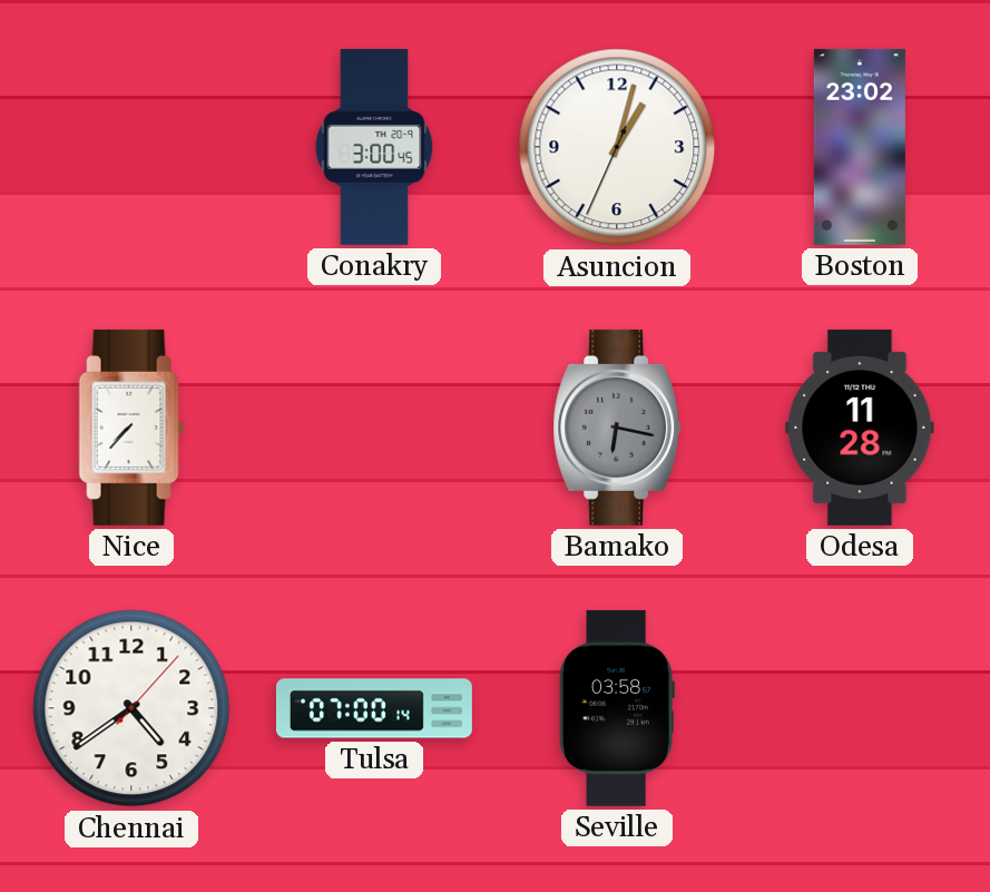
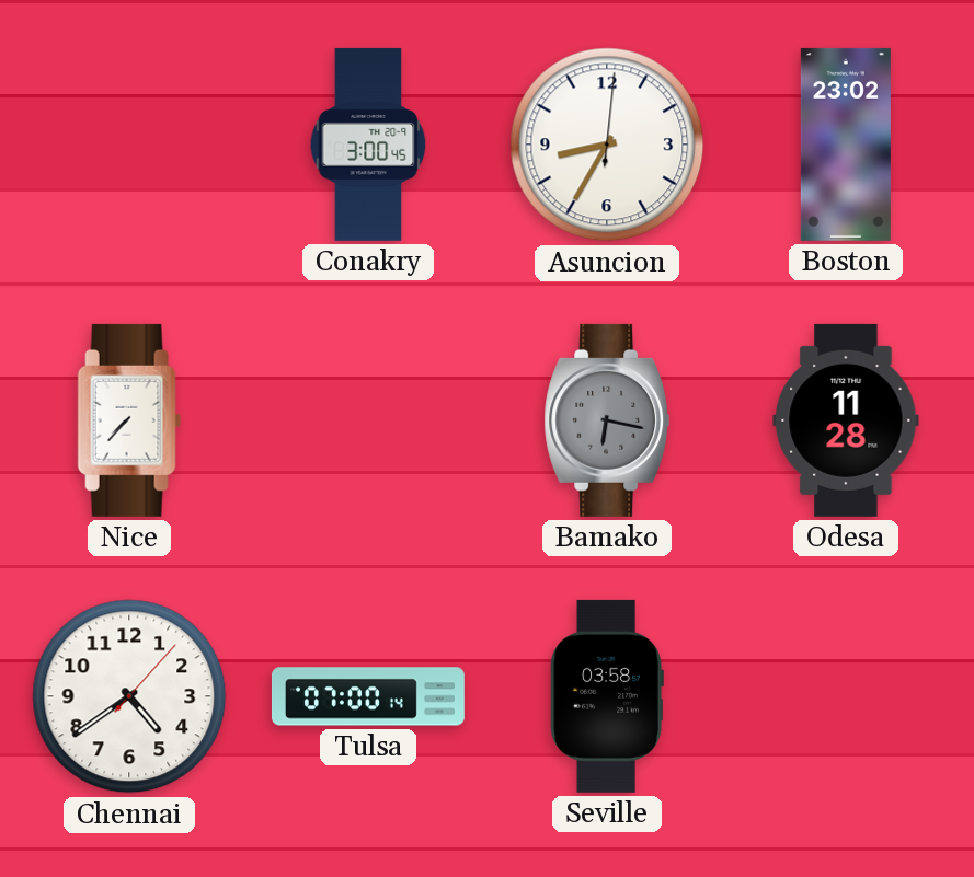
Asuncion: 1:02 -> 8:35
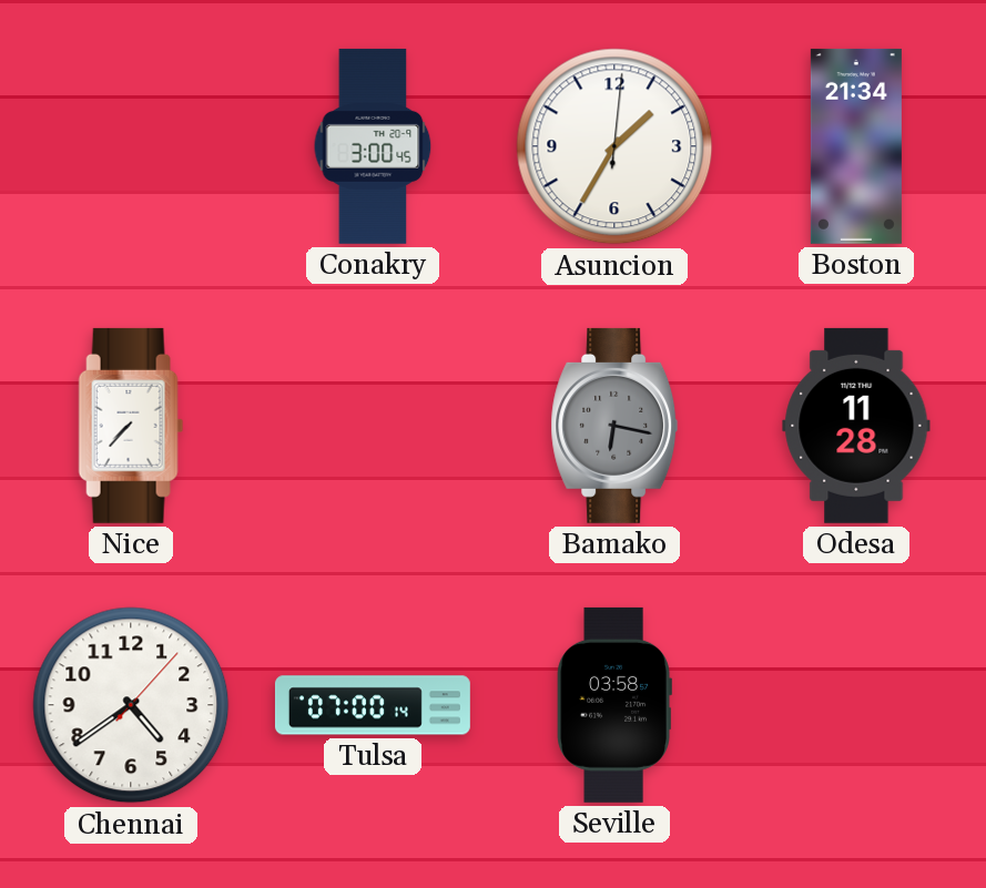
Asuncion: 8:35 -> 1:35
Boston: 23:02 -> 21:34
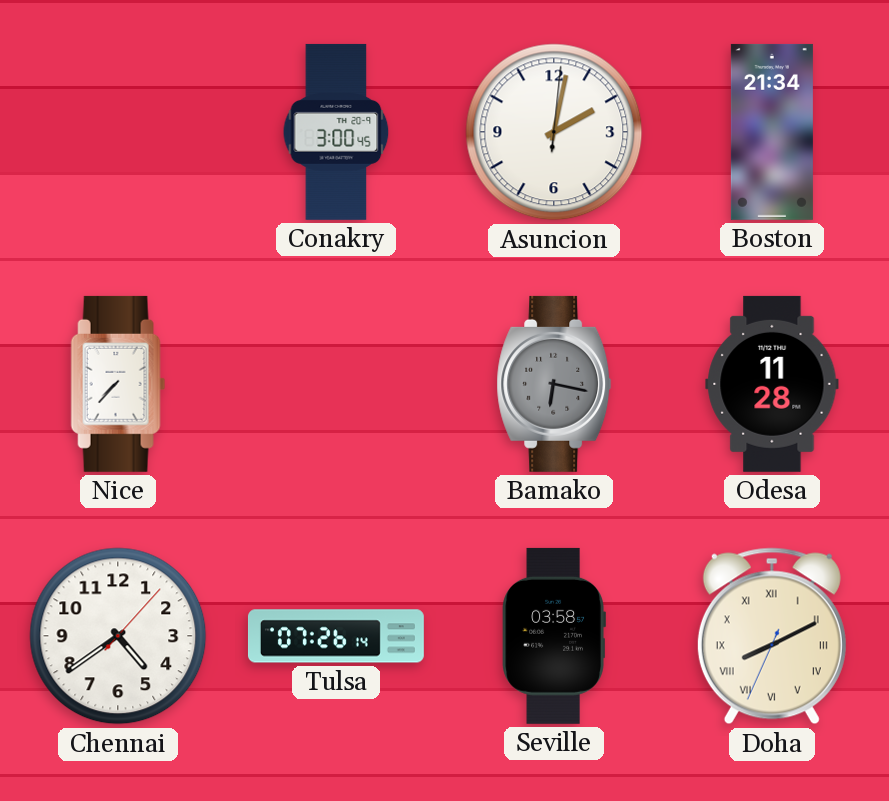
Asuncion: 1:35 -> 2:02
Tulsa: 07:00 -> 07:26
Doha: none -> 8:10
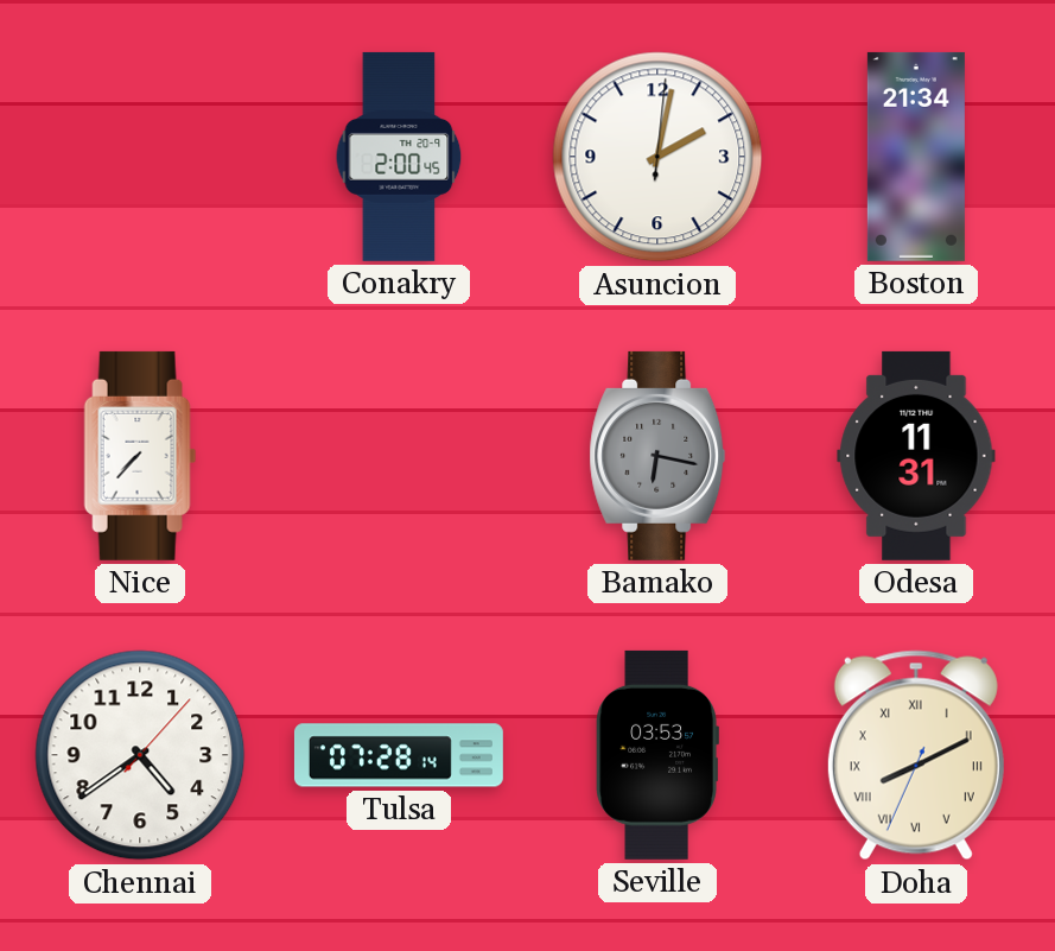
Conakry: 3:00 -> 2:00
Odesa: 11:28 -> 11:31
Tulsa: 07:26 -> 07:28
Seville: 03:58 -> 03:53
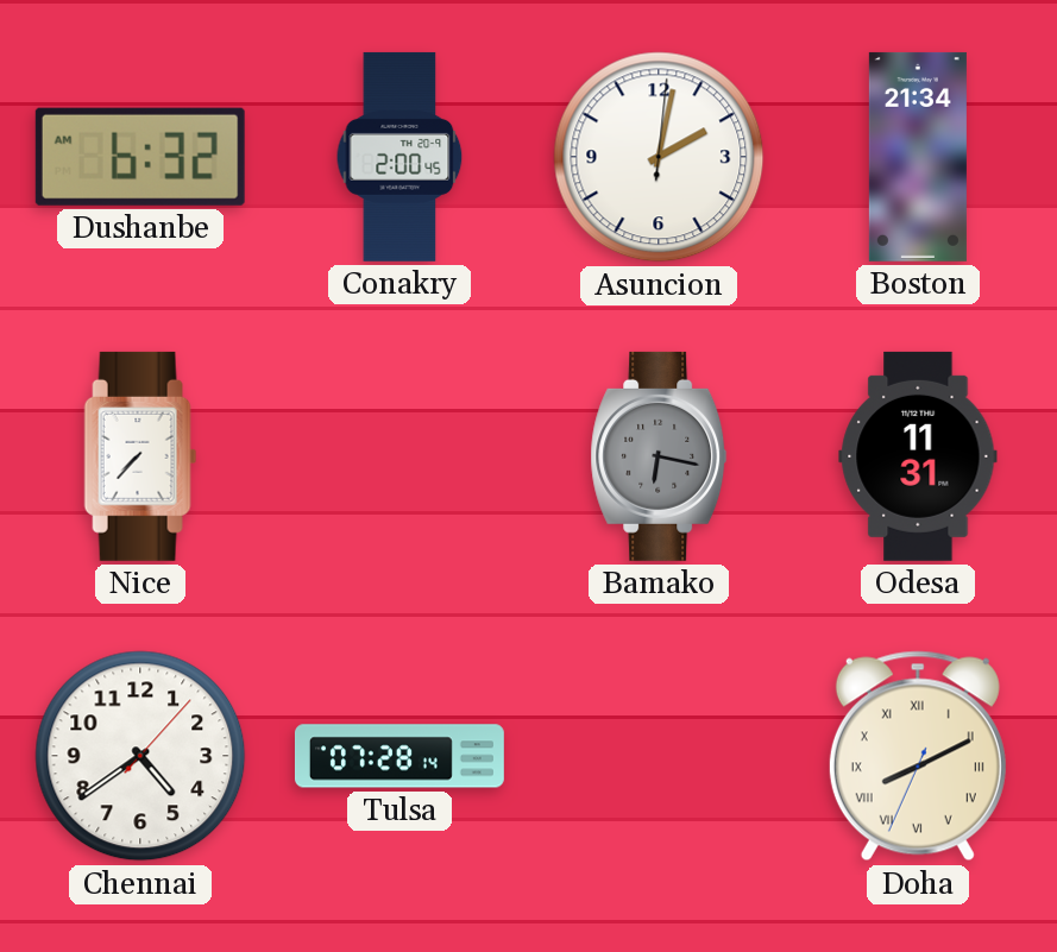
Dushanbe: none -> 6:32
Seville: 03:53 -> none
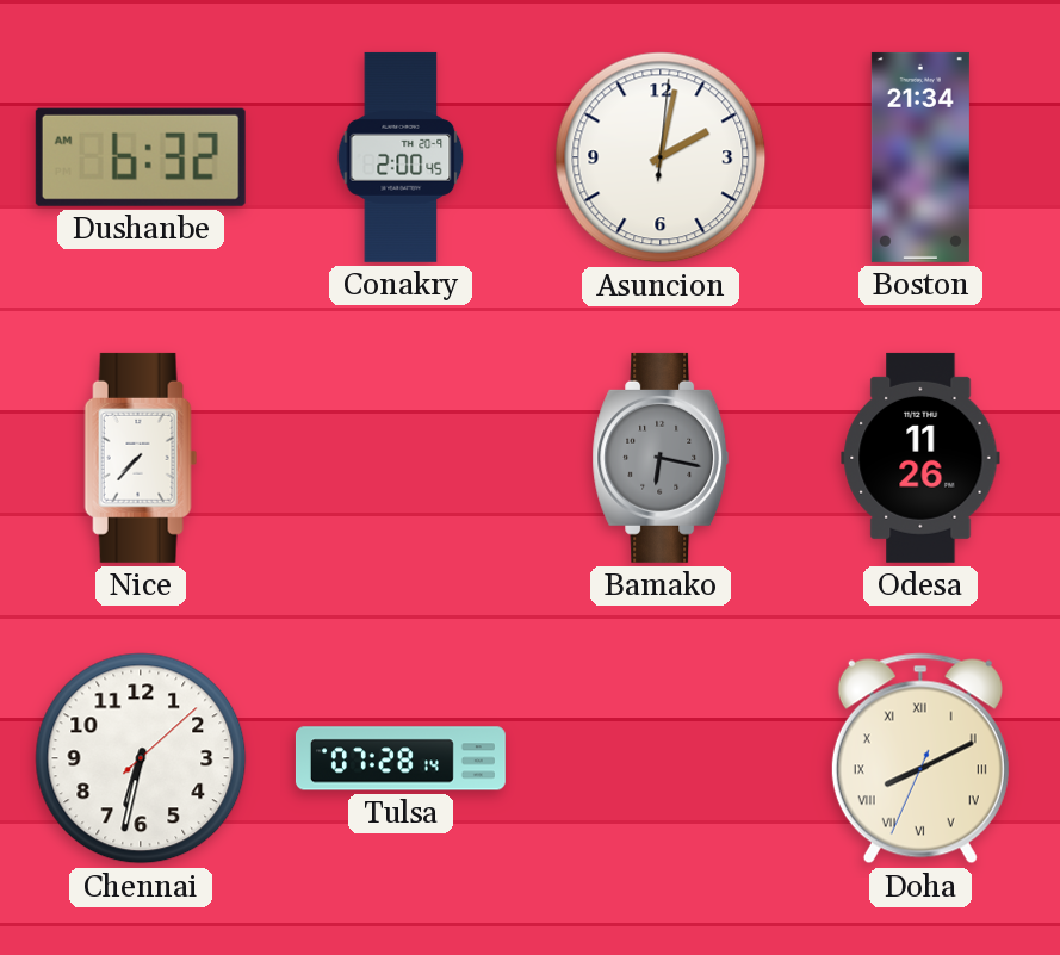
Odesa: 11:31 -> 11:26
Chennai: 4:39 -> 6:32
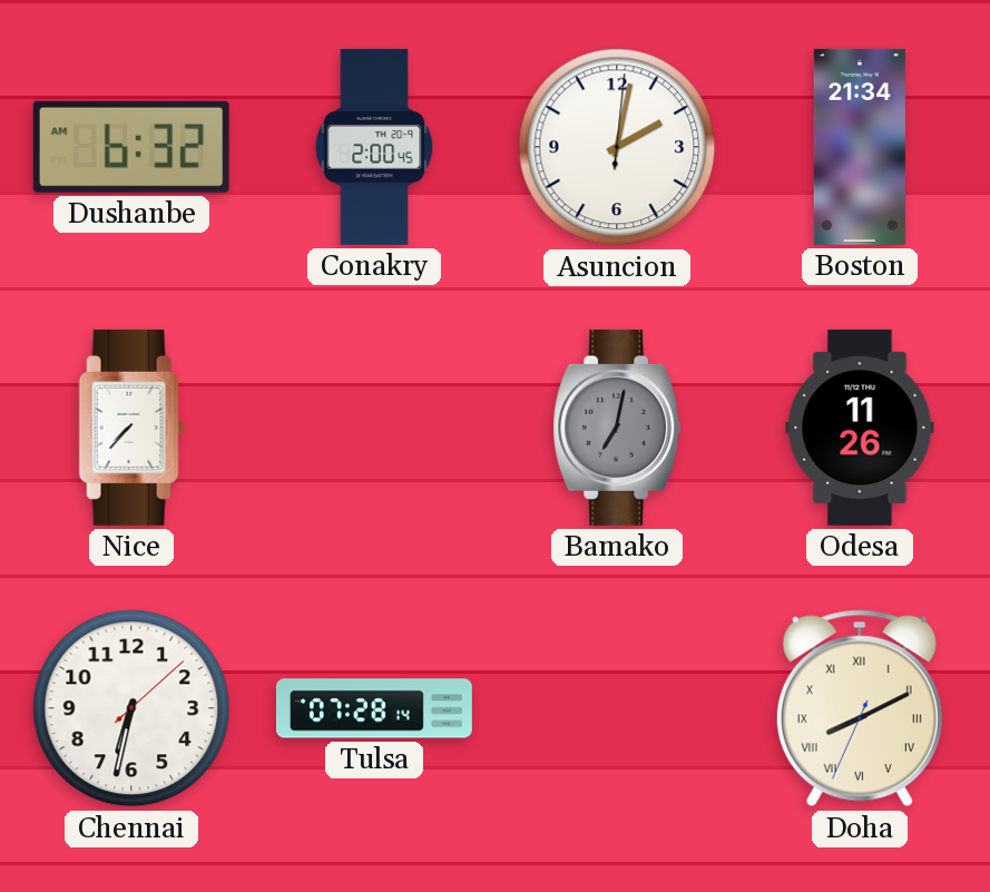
Bamako: 6:17 -> 7:02
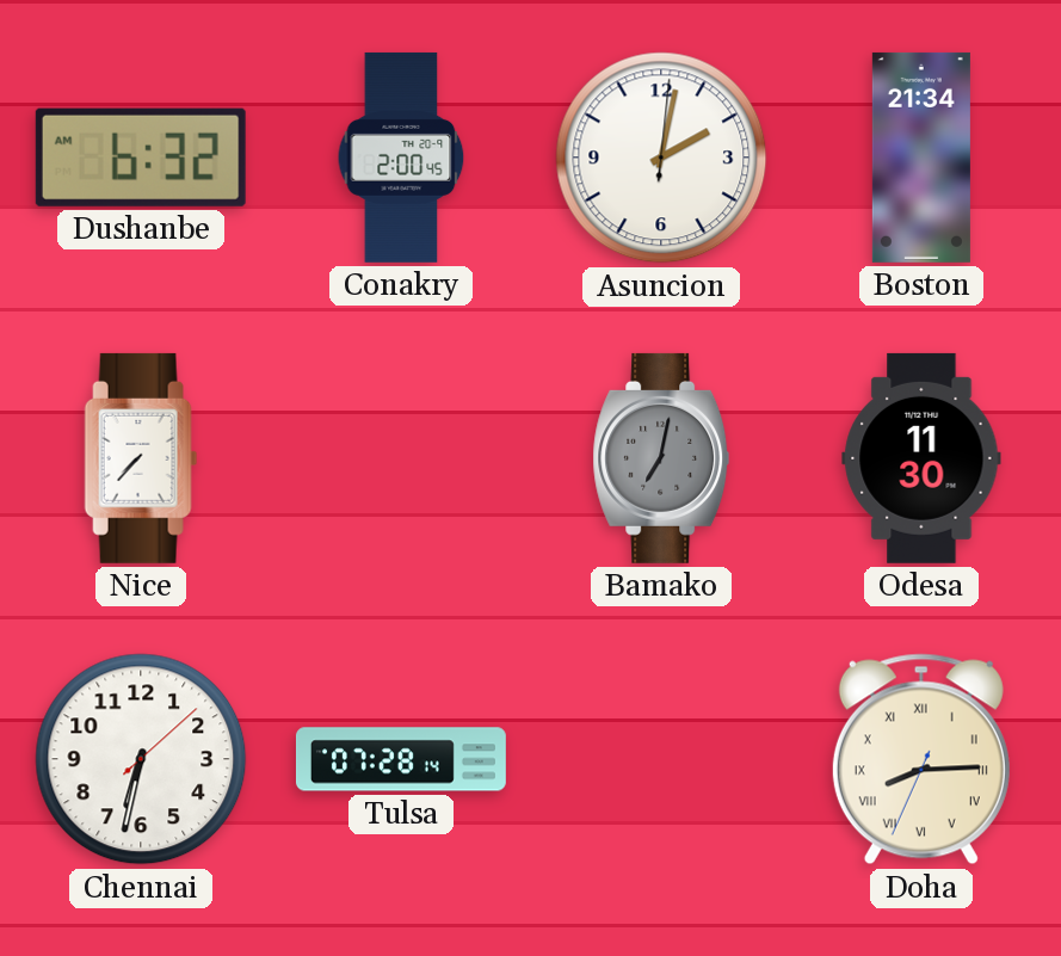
Odesa: 11:26 -> 11:30
Doha: 8:10 -> 8:14
